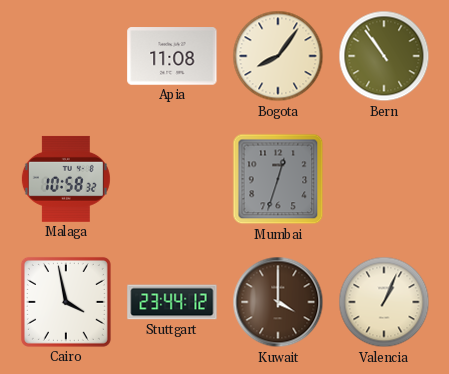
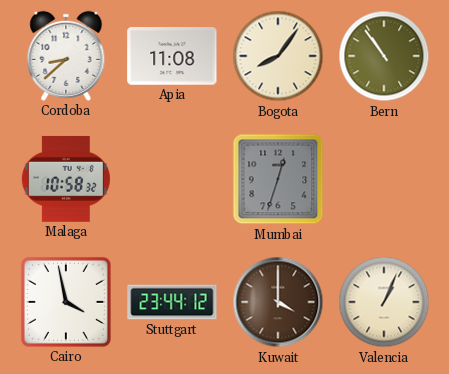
Cordoba: none -> 8:38
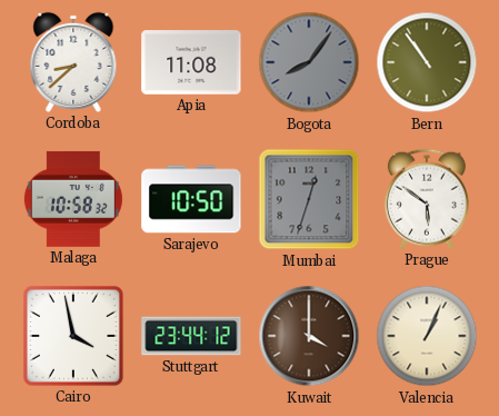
Bogota dial: cream -> grey
Sarajevo: none -> 10:50
Prague: none -> 5:51
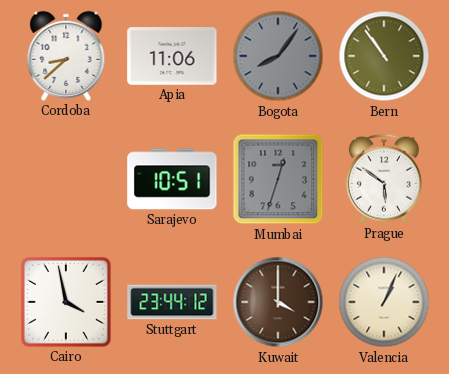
Apia: 11:08 -> 11:06
Malaga: 10:58 -> none
Sarajevo: 10:50 -> 10:51
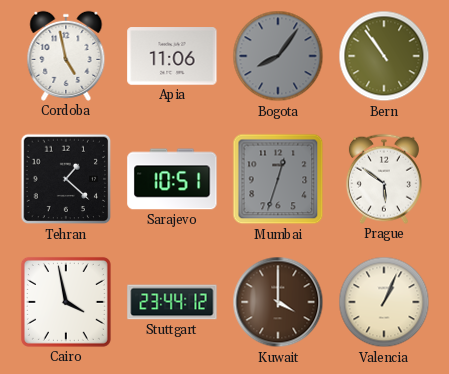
Cordoba: 8:38 -> 4:58
Tehran: none -> 1:22
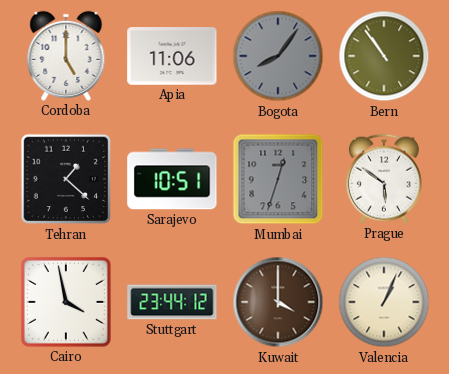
Cordoba: 4:58 -> 5:00
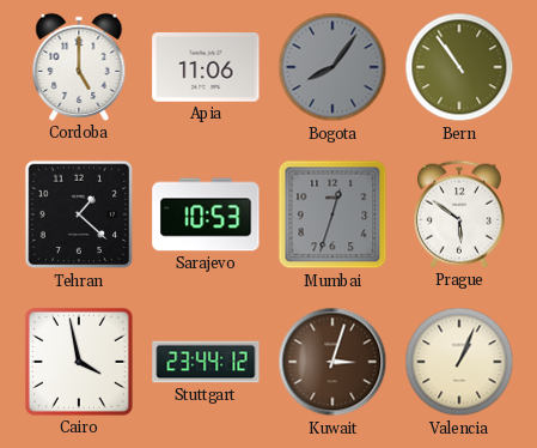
Sarajevo: 10:51 -> 10:53
Kuwait: 4:00 -> 3:03
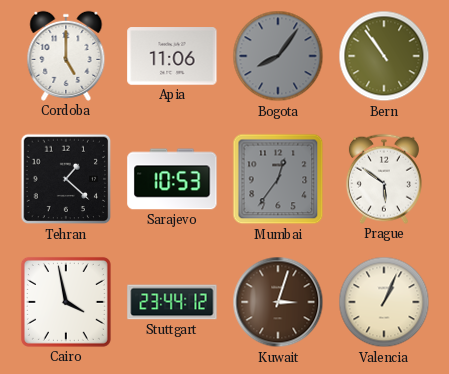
Mumbai: 12:33 -> 12:36
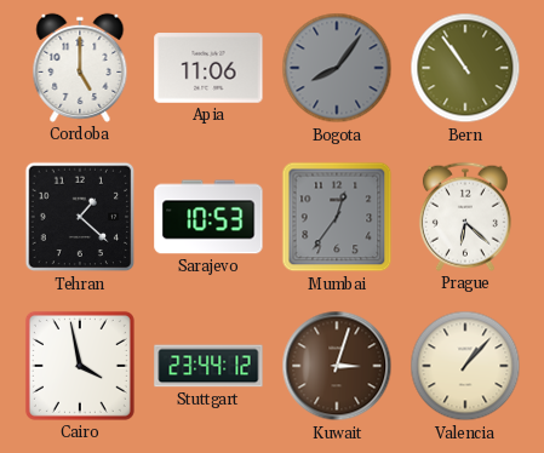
Prague: 5:51 -> 6:22
Valencia: 1:04 -> 1:07
